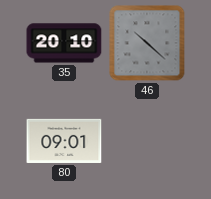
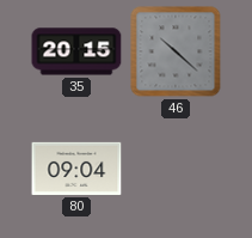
35: 20:10 -> 20:15
80: 09:01 -> 09:04
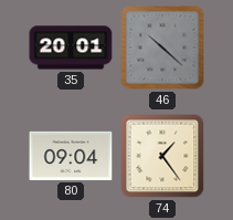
35: 20:15 -> 20:01
74: none -> 1:24
